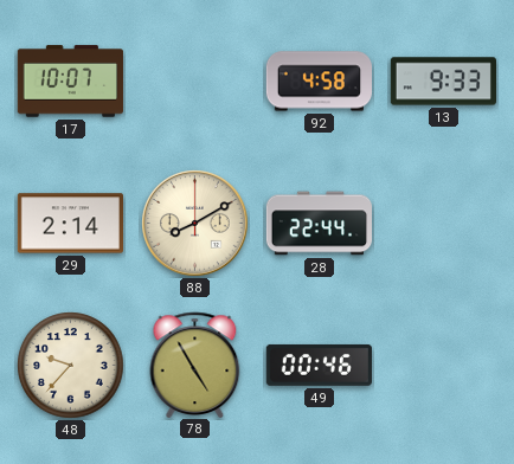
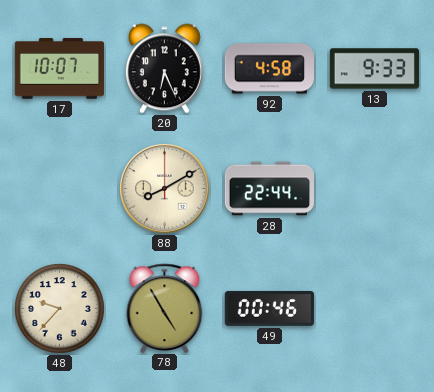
20: none -> 6:26
29: 2:14 -> none
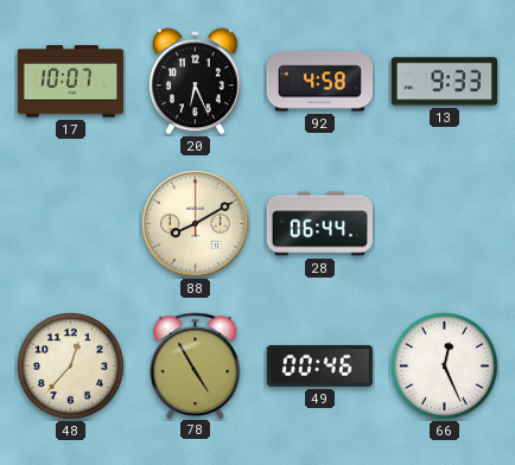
28: 22:44 -> 06:44
48: 9:37 -> 12:37
66: none -> 12:26
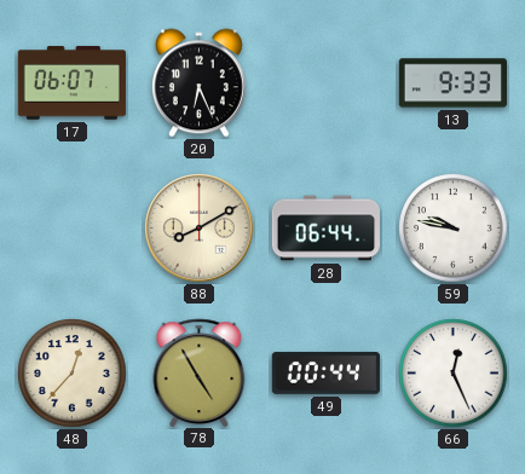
17: 10:07 -> 06:07
92: 4:58 -> none
59: none -> 9:47
49: 00:46 -> 00:44
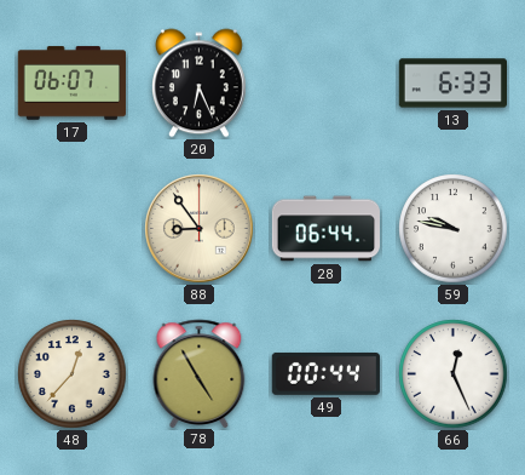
13: 9:33 -> 6:33
88: 8:10 -> 8:54
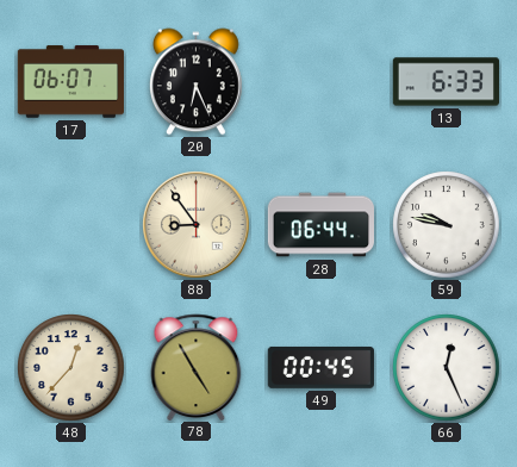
49: 00:44 -> 00:45
